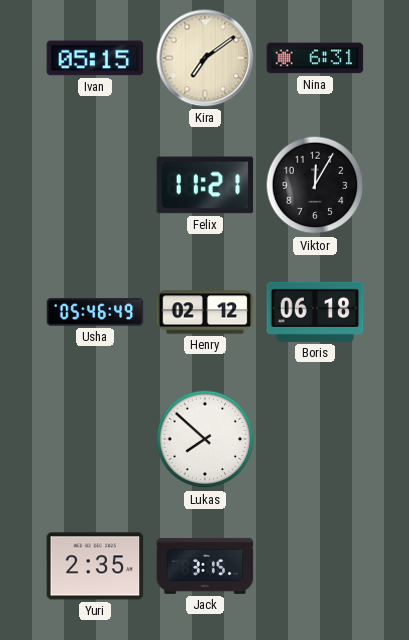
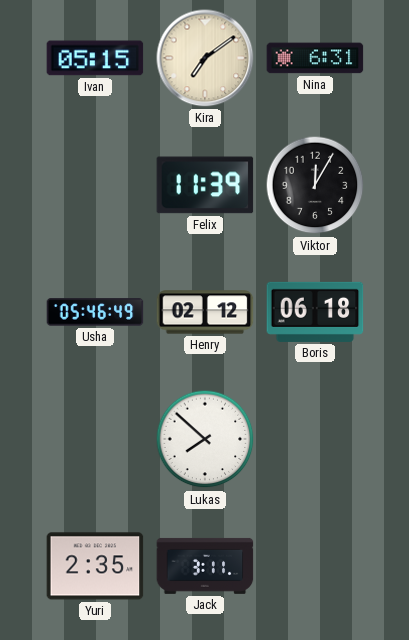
Felix: 11:21 -> 11:39
Jack: 3:15 -> 3:11
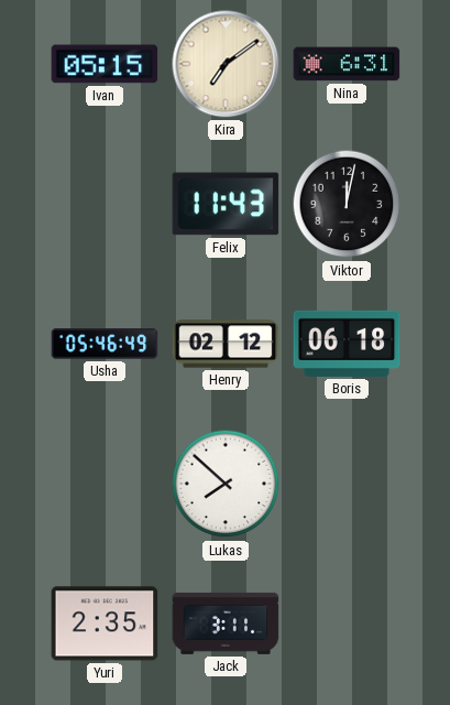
Felix: 11:39 -> 11:43
Viktor: 12:05 -> 12:02
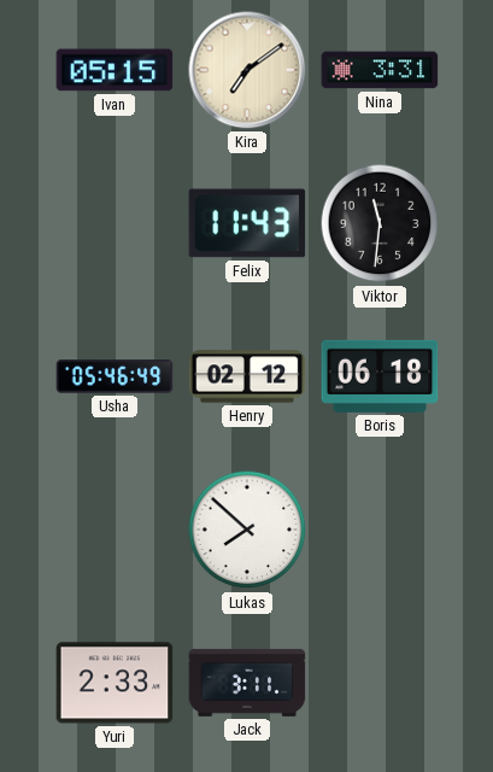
Nina: 6:31 -> 3:31
Viktor: 12:02 -> 11:31
Yuri: 2:35 -> 2:33
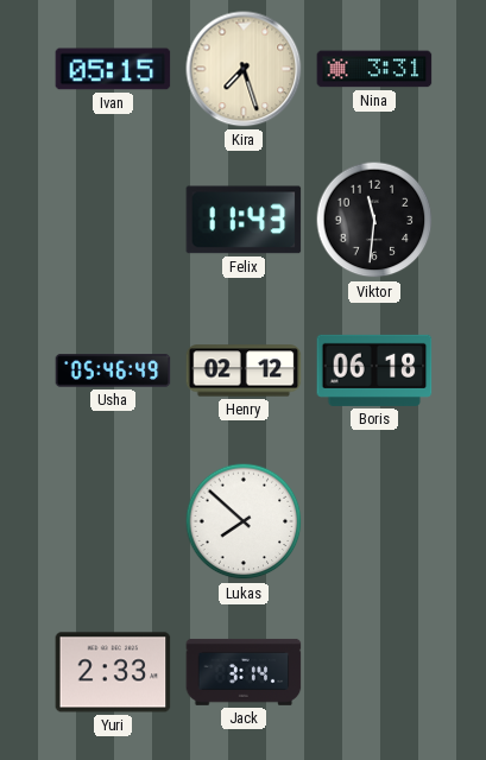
Kira: 7:09 -> 7:27
Jack: 3:11 -> 3:14
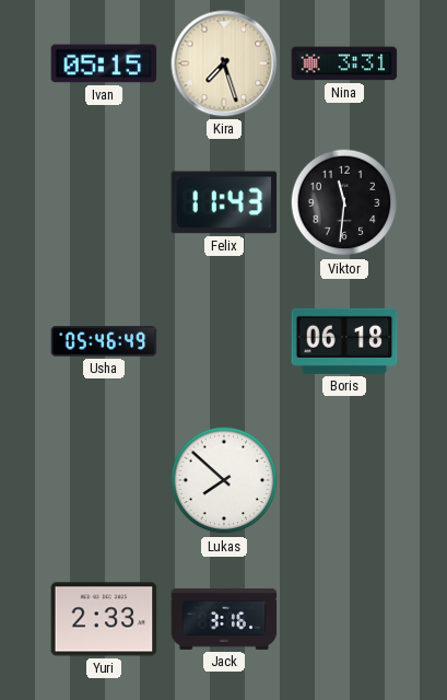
Henry: 02:12 -> none
Jack: 3:14 -> 3:16
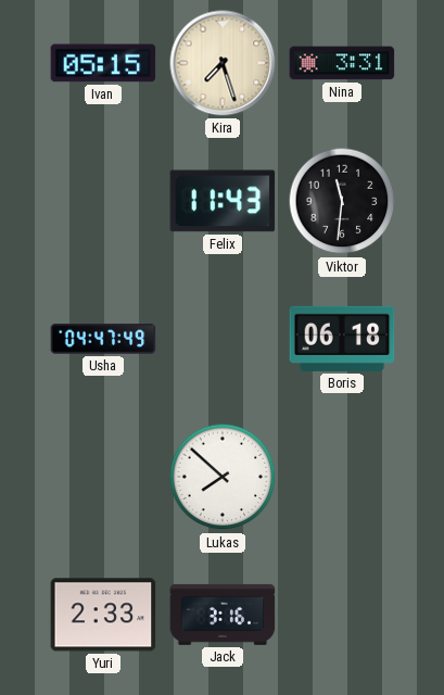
Usha: 05:46 -> 04:47
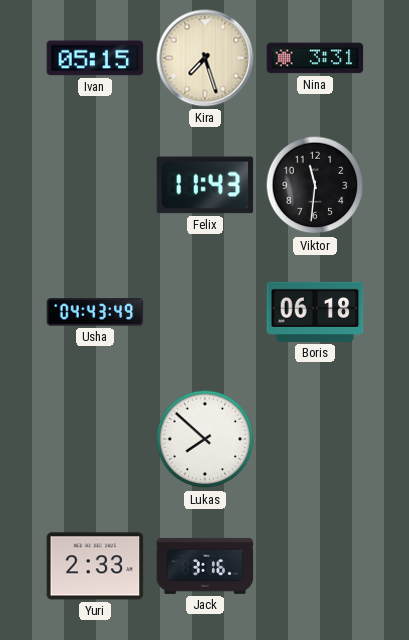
Usha: 04:47 -> 04:43
